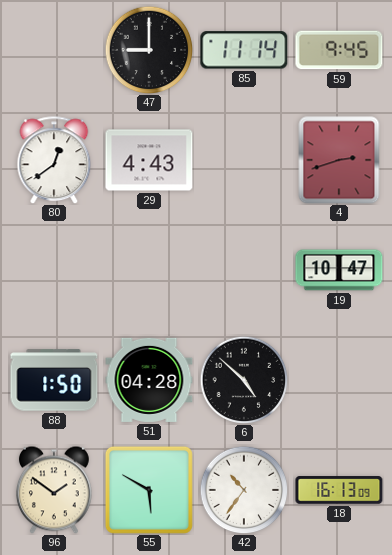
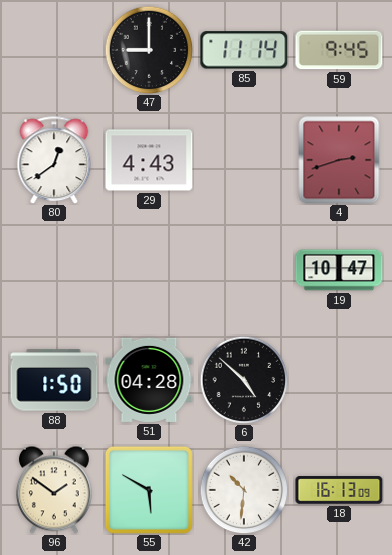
42: 10:36 -> 10:31
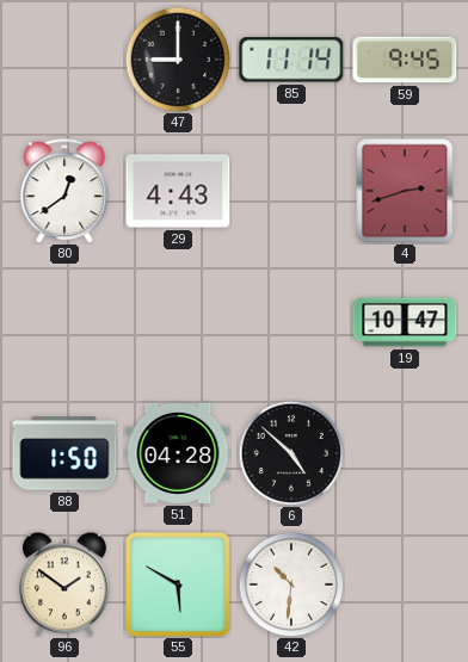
18: 16:13 -> none
